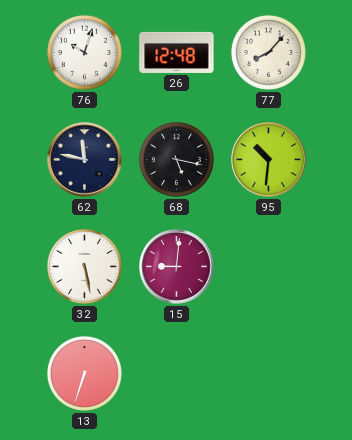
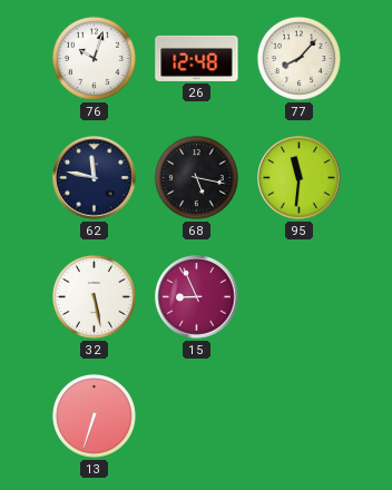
95: 10:31 -> 11:31
15: 9:01 -> 8:56
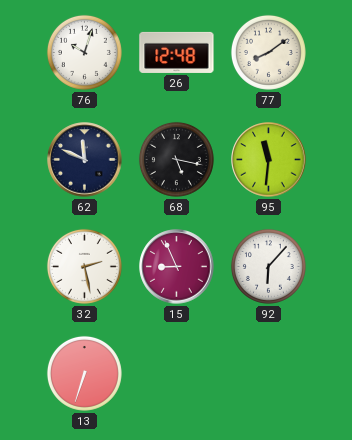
77: 8:07 -> 8:09
62: 11:47 -> 11:49
32: 5:28 -> 2:28
92: none -> 6:07
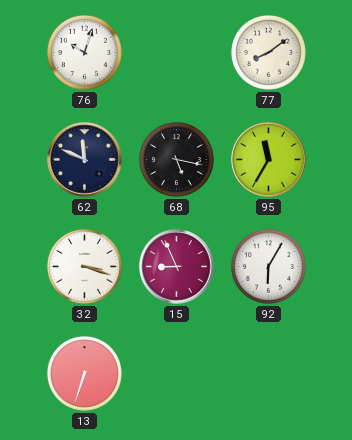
26: 12:48 -> none
95: 11:31 -> 11:35
32: 2:28 -> 3:18
92: 6:07 -> 6:05
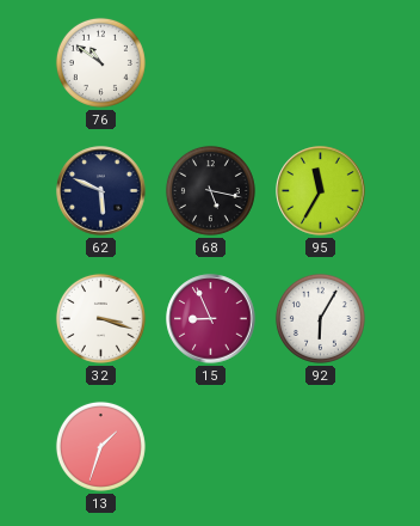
76: 10:03 -> 10:51
77: 8:09 -> none
62: 11:49 -> 5:49
13: 6:33 -> 1:33
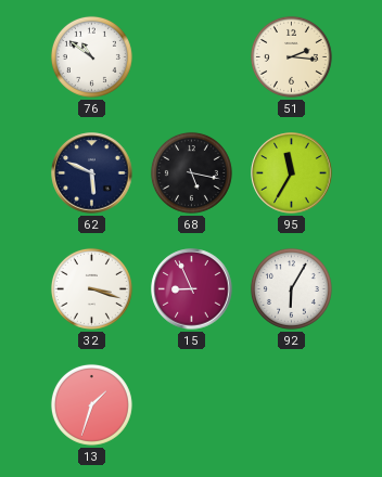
51: none -> 2:16
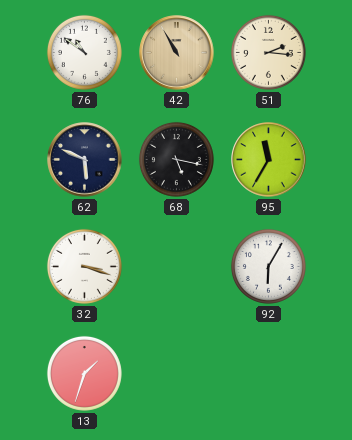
42: none -> 10:55
15: 8:56 -> none
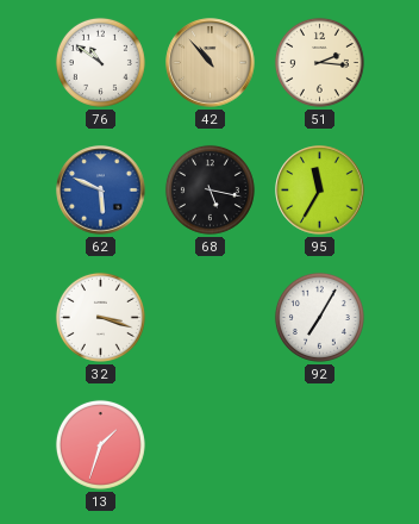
42: 10:55 -> 10:53
62 dial: navy -> blue
92: 6:05 -> 7:05
